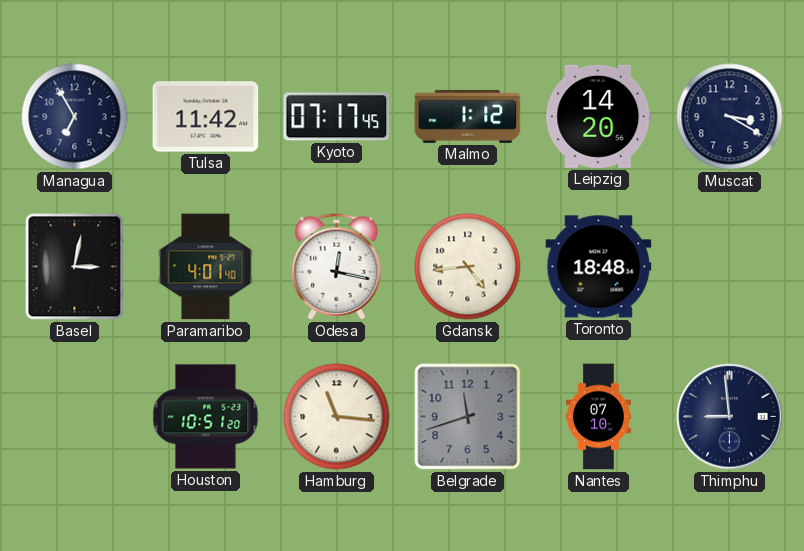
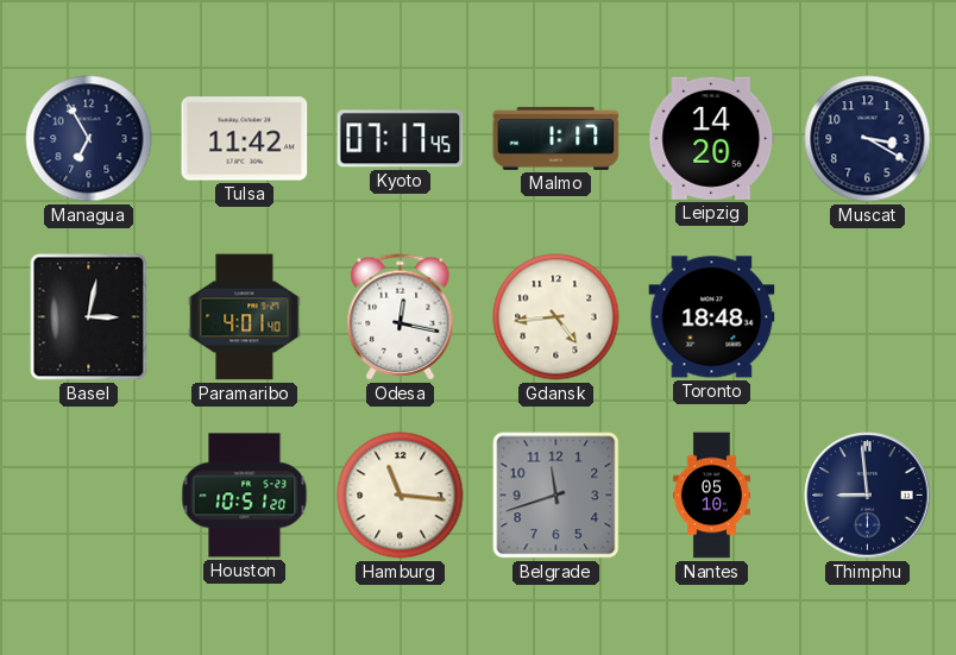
Malmo: 1:12 -> 1:17
Nantes: 07:10 -> 05:10
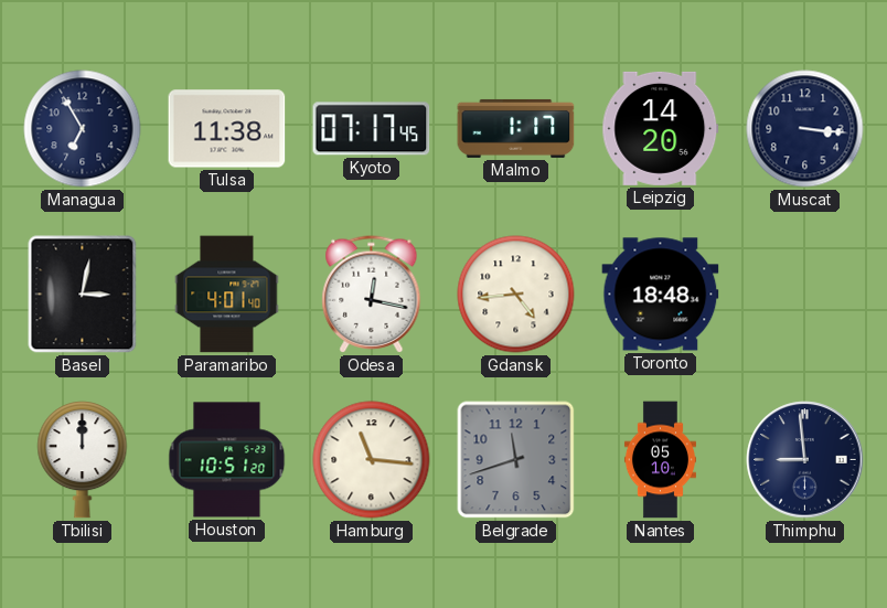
Tulsa: 11:42 -> 11:38
Muscat: 3:20 -> 3:16
Tbilisi: none -> 12:00
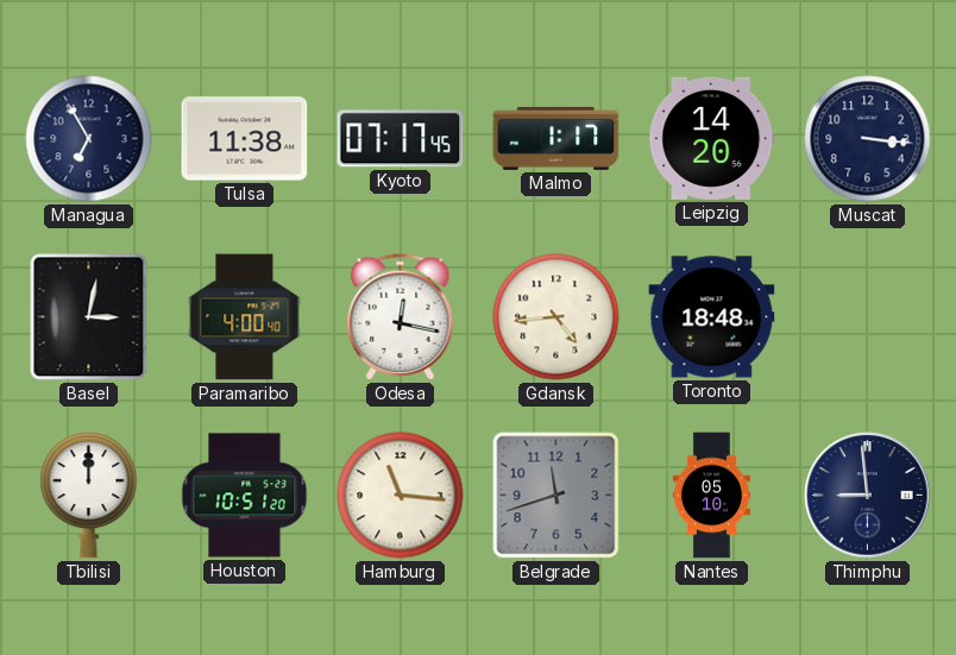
Paramaribo: 4:01 -> 4:00
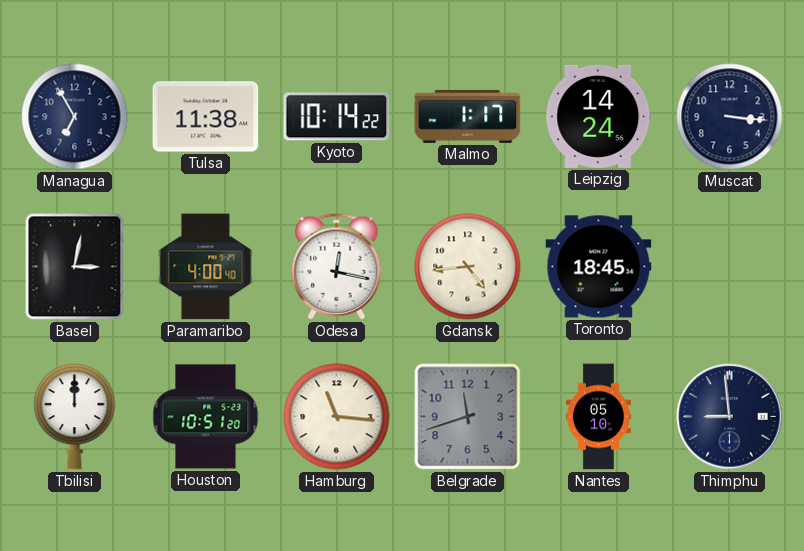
Kyoto: 07:17 -> 10:14
Leipzig: 14:20 -> 14:24
Toronto: 18:48 -> 18:45
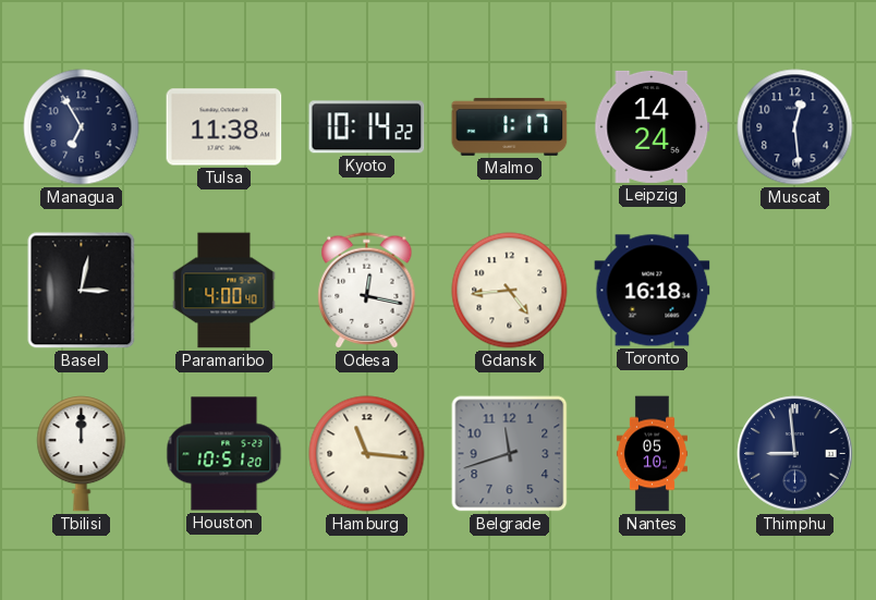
Muscat: 3:16 -> 12:29
Toronto: 18:45 -> 16:18
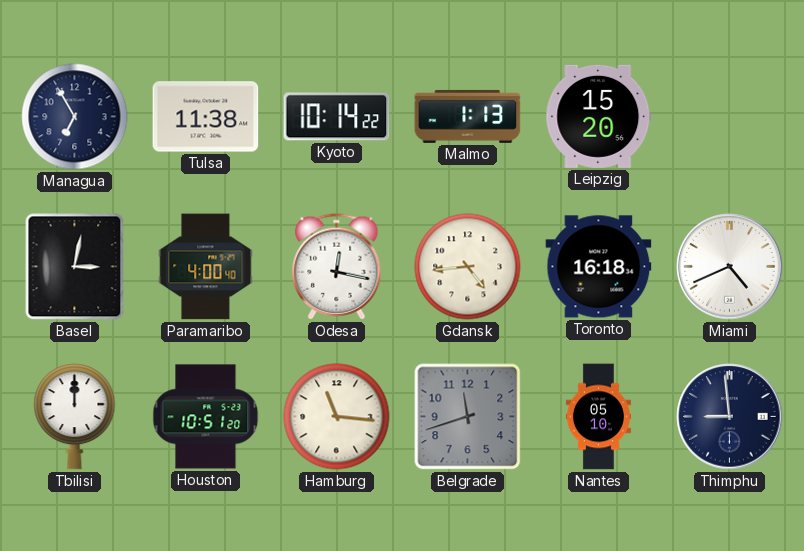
Malmo: 1:17 -> 1:13
Leipzig: 14:24 -> 15:20
Muscat: 12:29 -> none
Miami: none -> 4:41
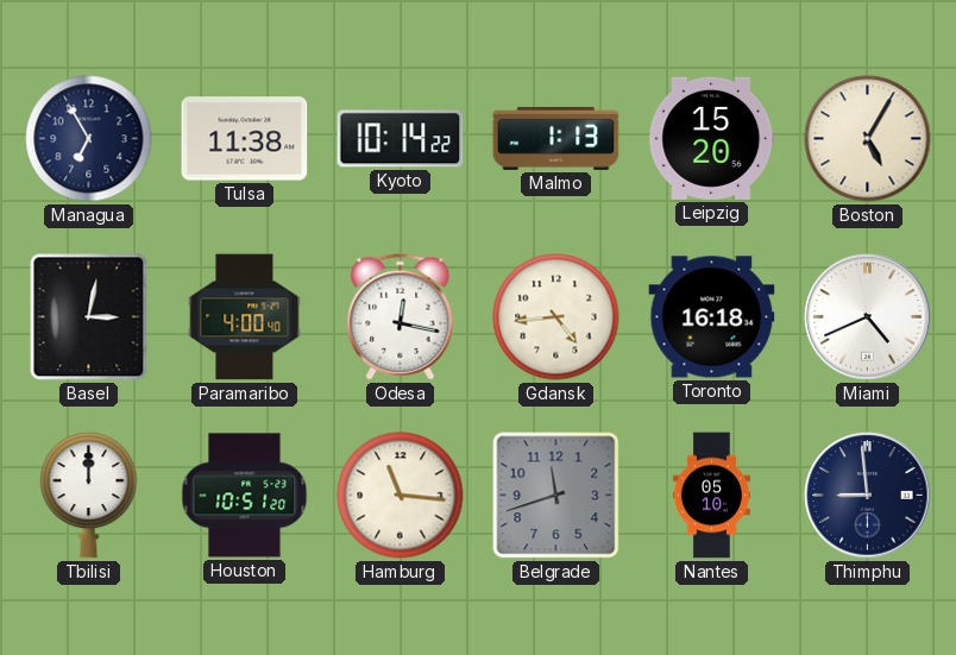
Boston: none -> 5:05
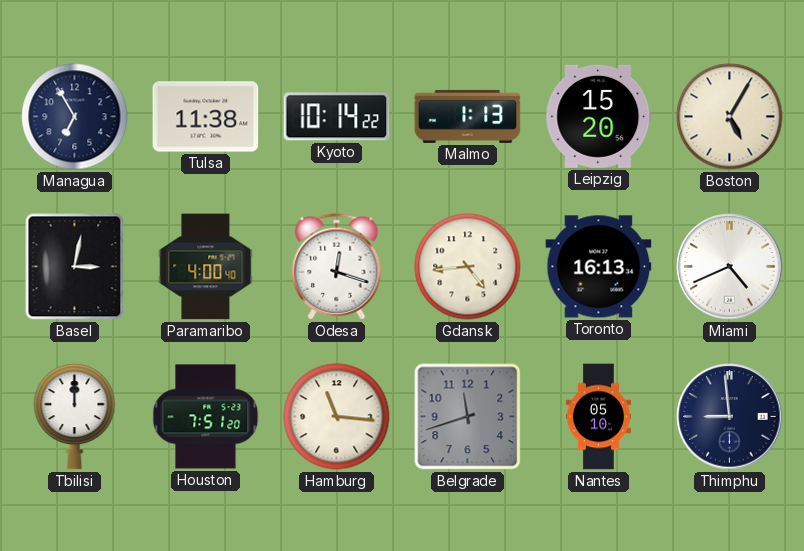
Odesa: 12:17 -> 12:18
Toronto: 16:18 -> 16:13
Houston: 10:51 -> 7:51
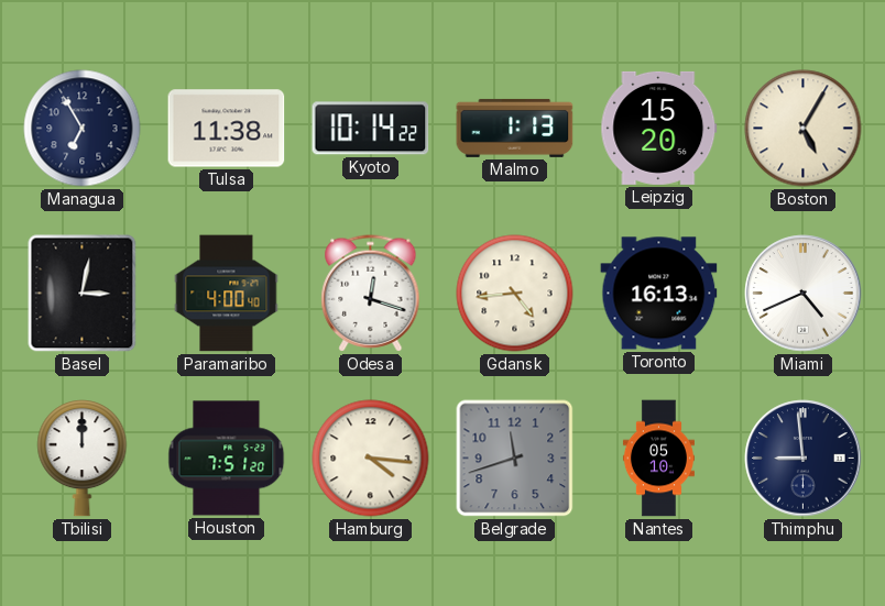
Hamburg: 11:16 -> 4:16
